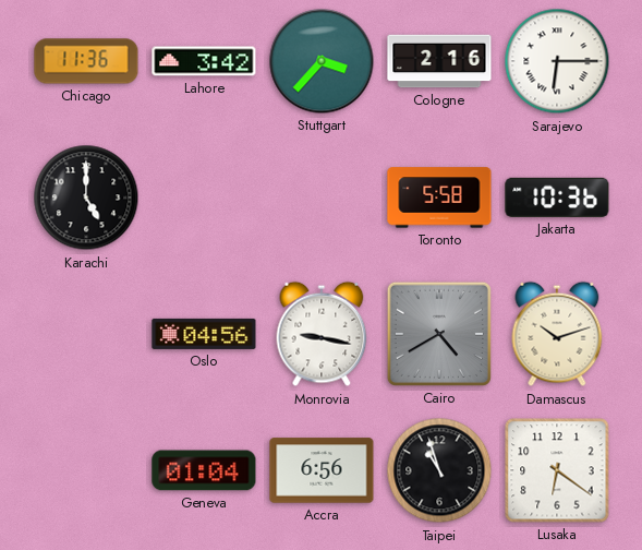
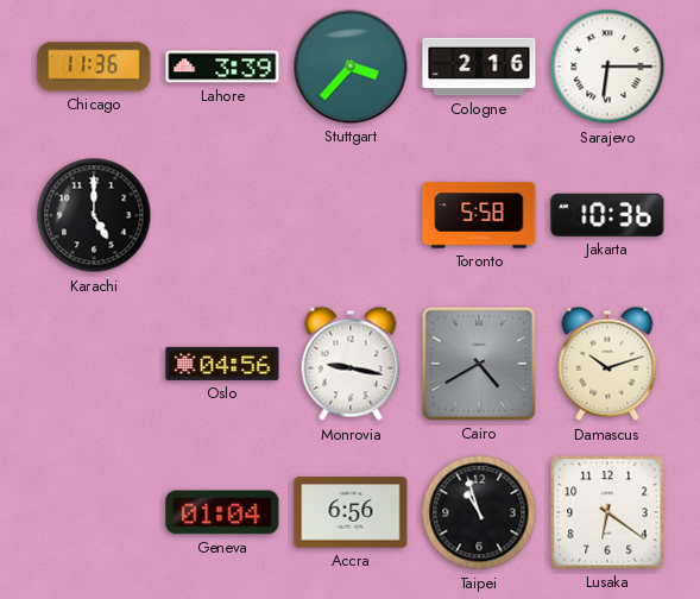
Lahore: 3:42 -> 3:39
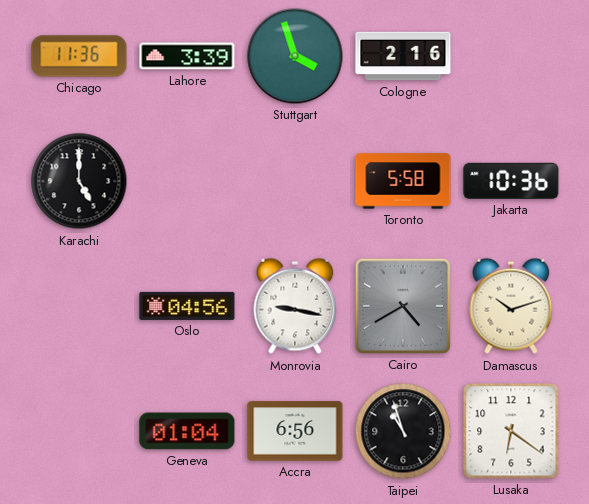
Stuttgart: 3:37 -> 3:57
Sarajevo: 6:15 -> none
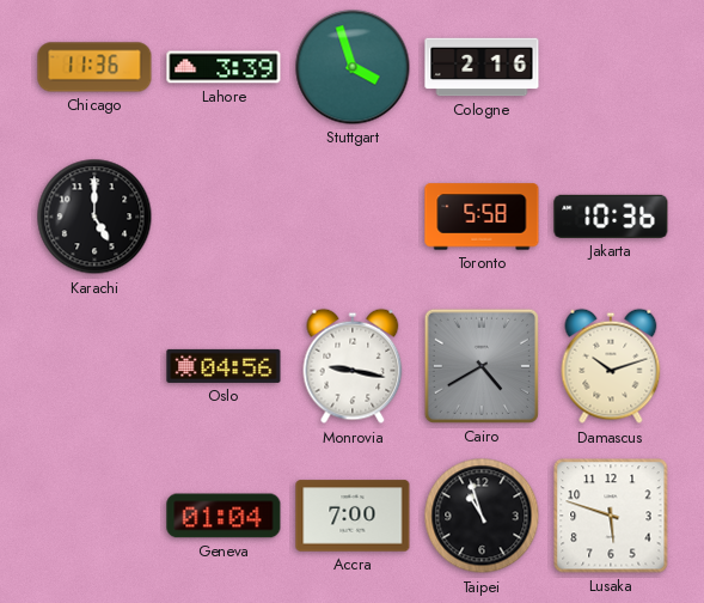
Accra: 6:56 -> 7:00
Lusaka: 6:21 -> 5:48
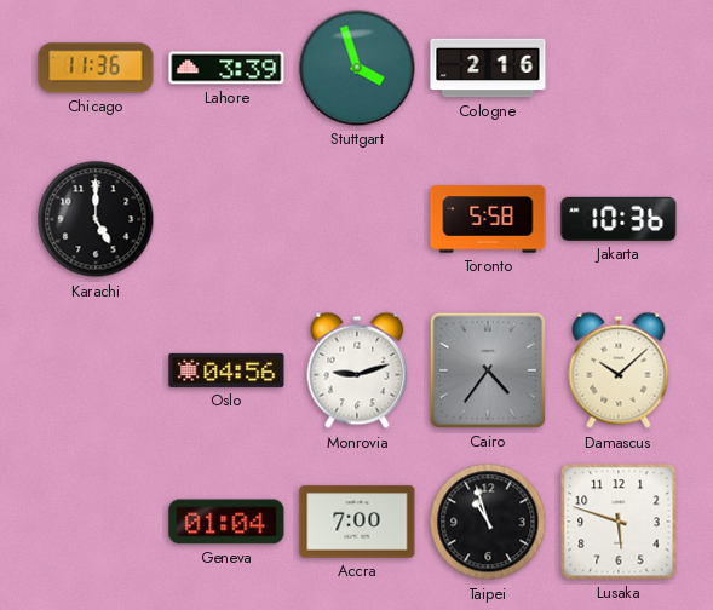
Monrovia: 9:17 -> 9:12
Cairo: 4:40 -> 4:36
Damascus: 10:12 -> 10:08
